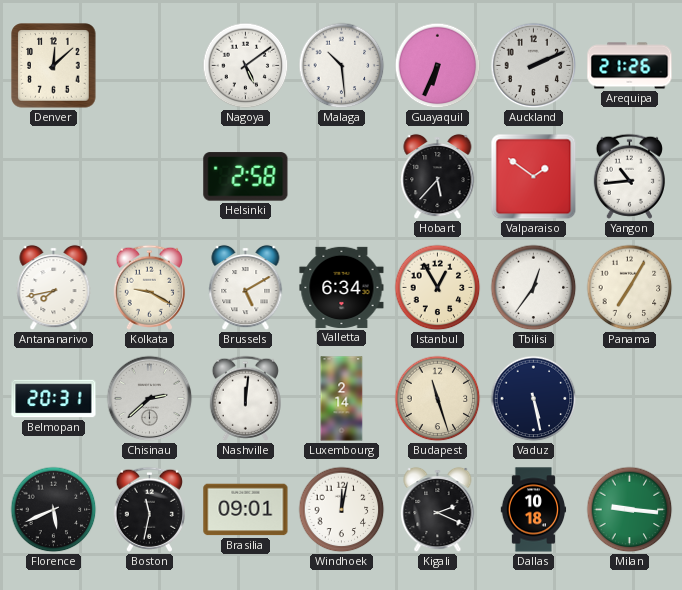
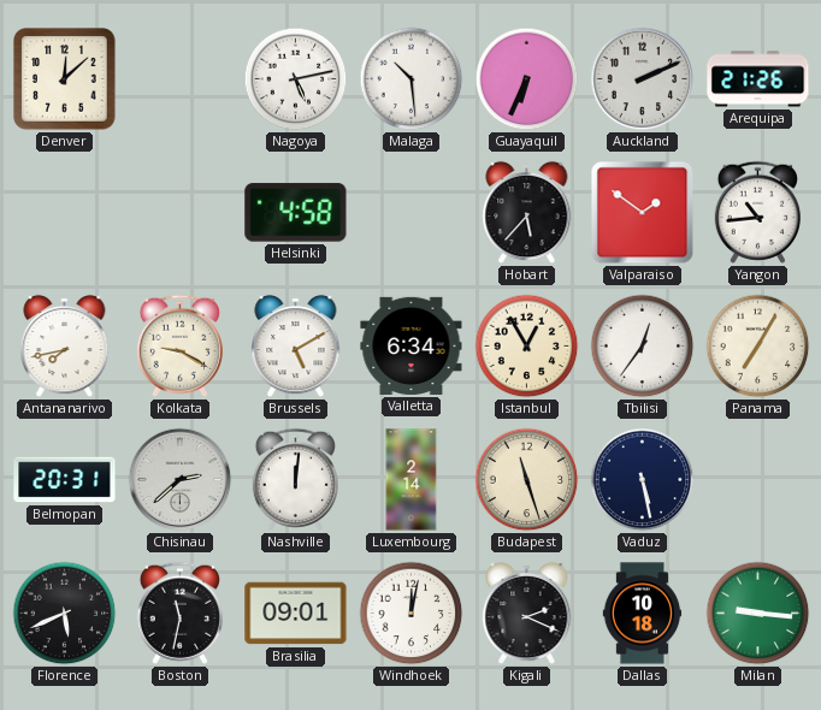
Nagoya: 5:09 -> 5:13
Helsinki: 2:58 -> 4:58
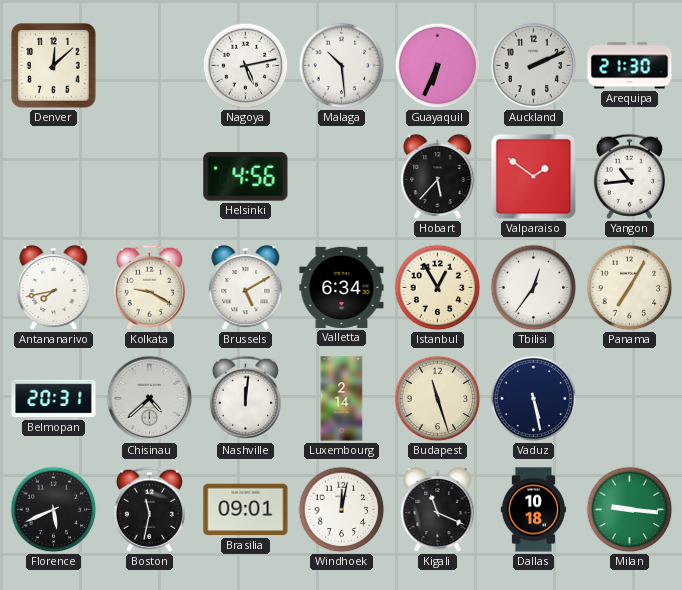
Arequipa: 21:26 -> 21:30
Helsinki: 4:58 -> 4:56
Chisinau: 2:38 -> 4:38
Kigali: 2:19 -> 11:19
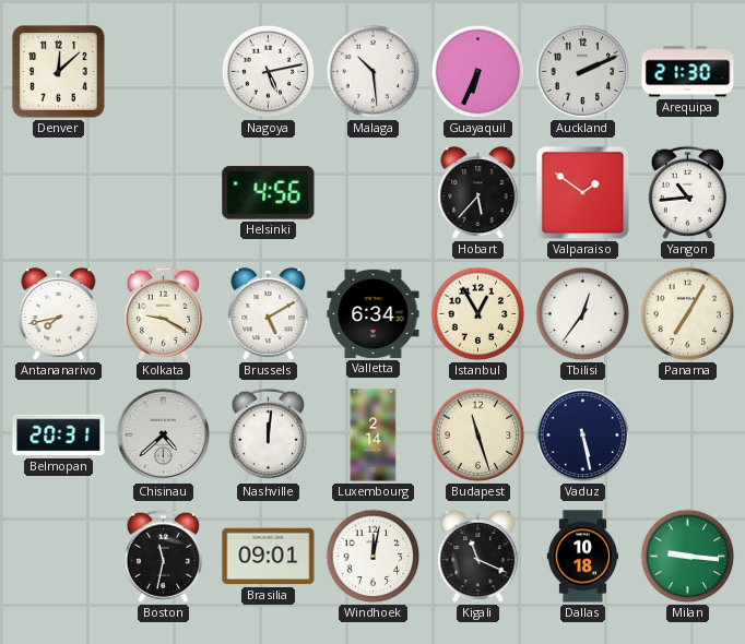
Florence: 5:41 -> none
